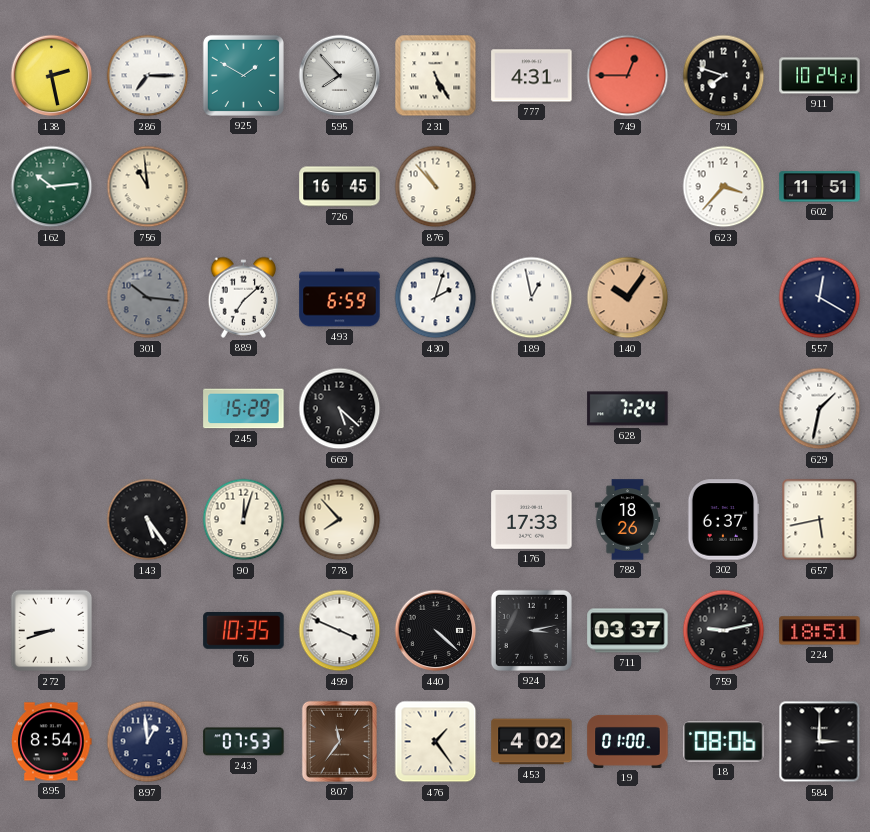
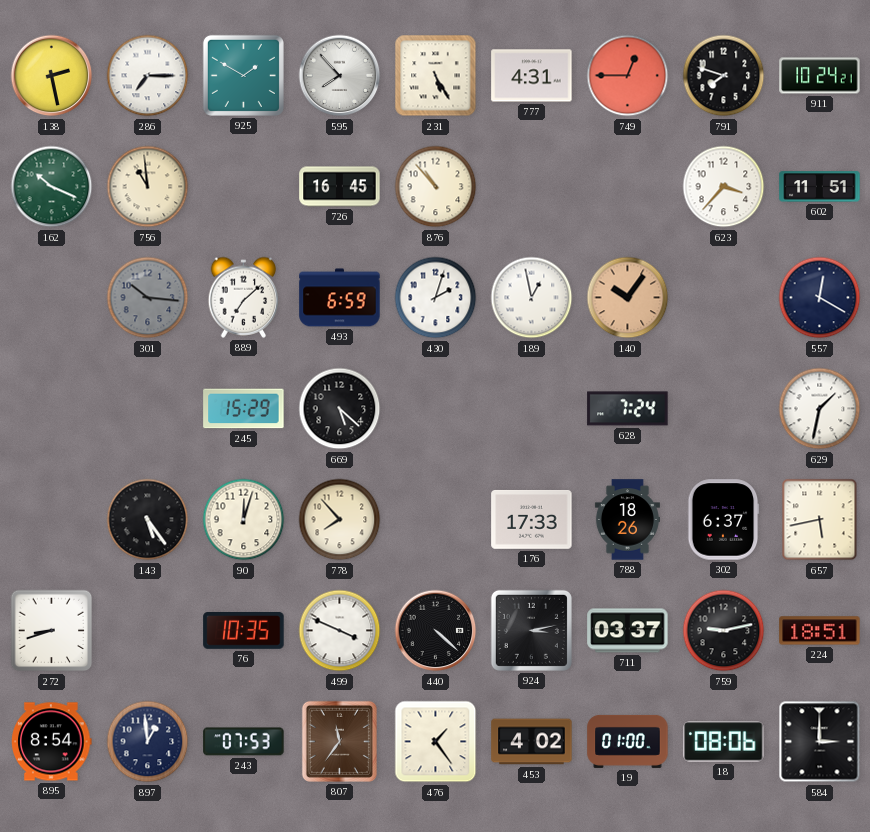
162: 10:14 -> 10:19
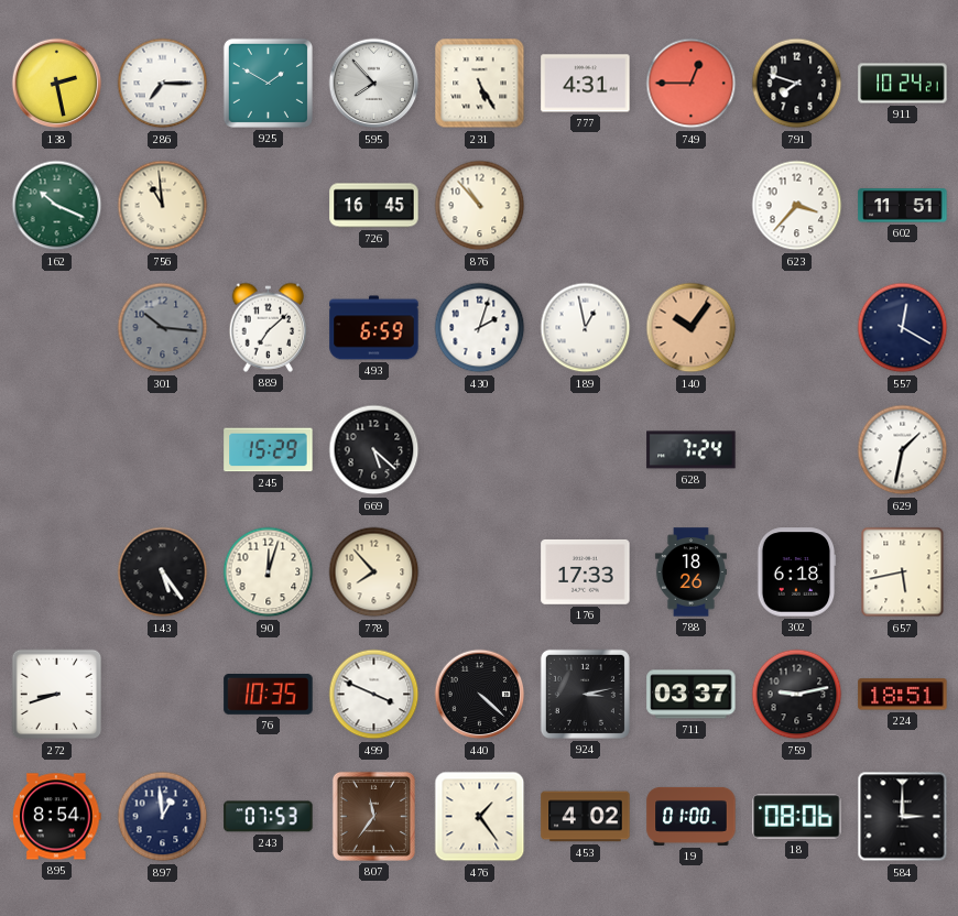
302: 6:37 -> 6:18
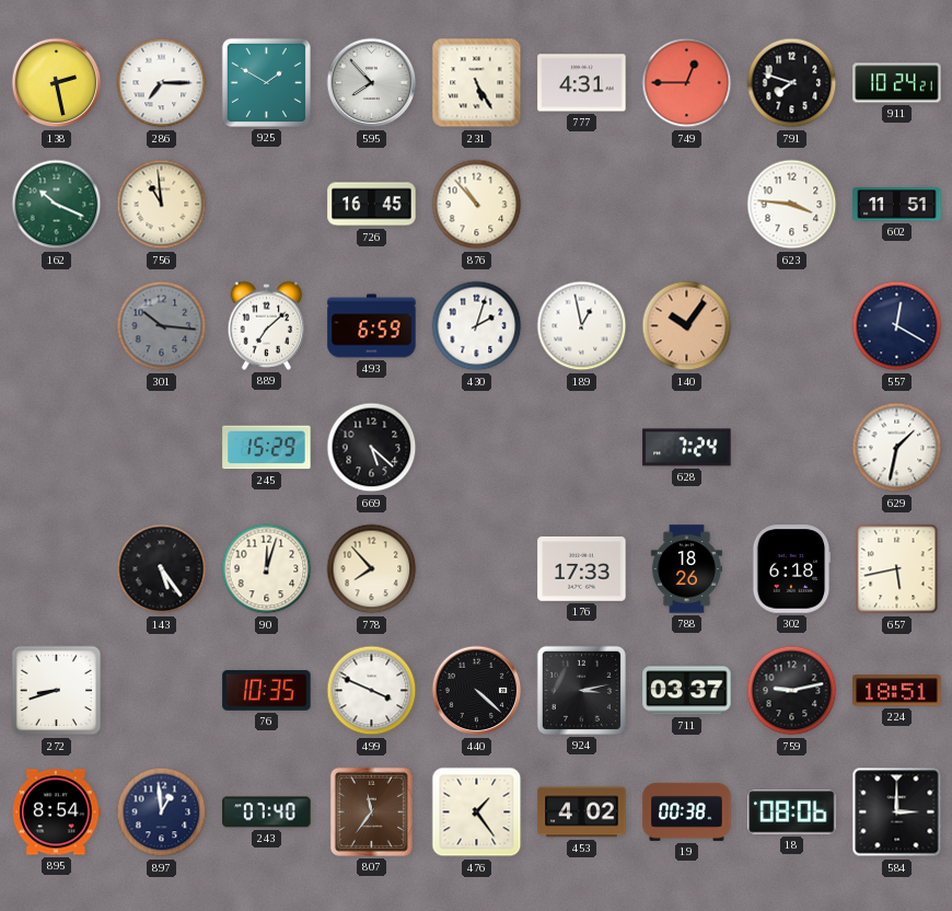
623: 3:37 -> 3:46
243: 07:53 -> 07:40
19: 01:00 -> 00:38
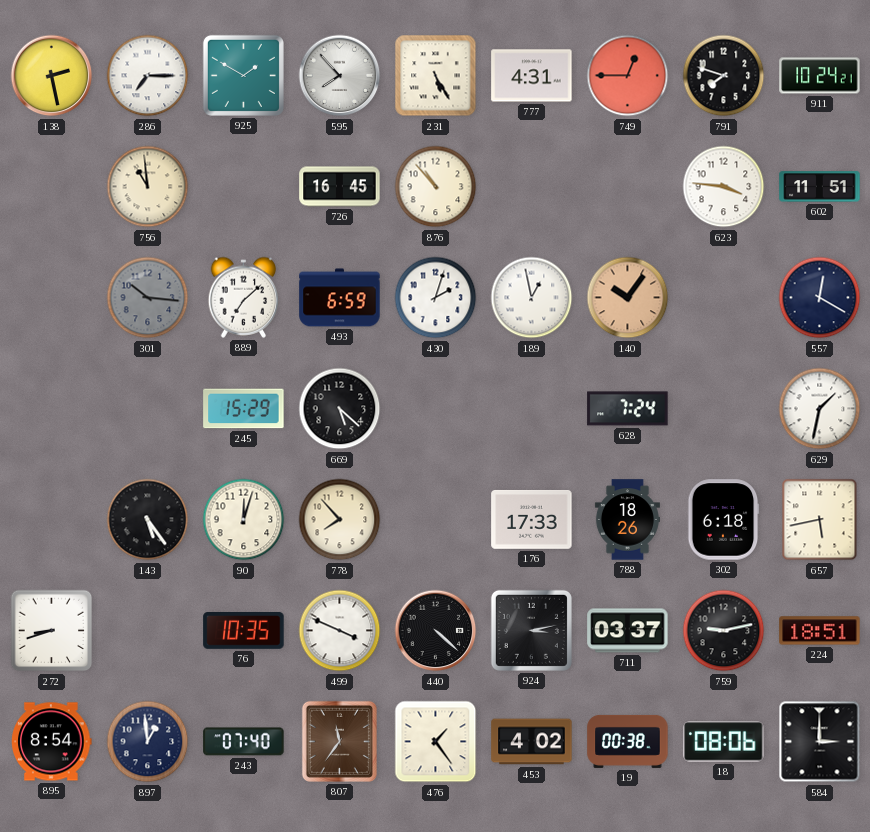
162: 10:19 -> none
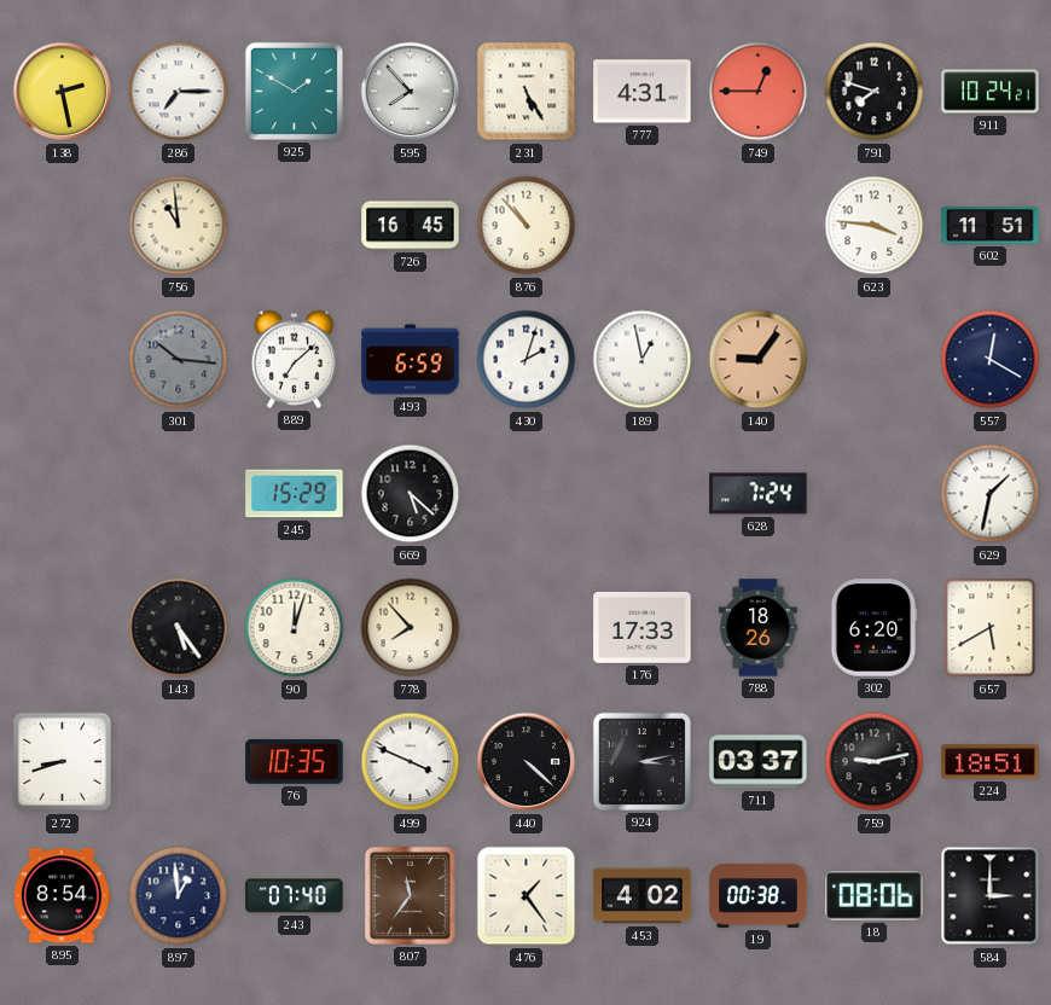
140: 10:06 -> 9:06
302: 6:18 -> 6:20
657: 5:43 -> 5:40
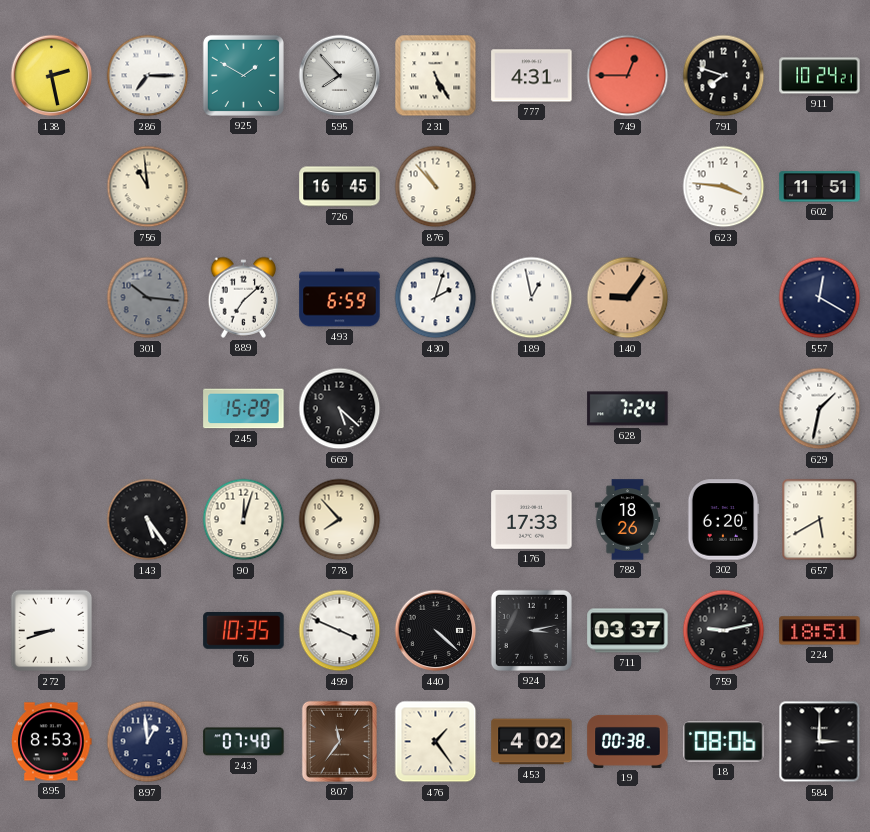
895: 8:54 -> 8:53
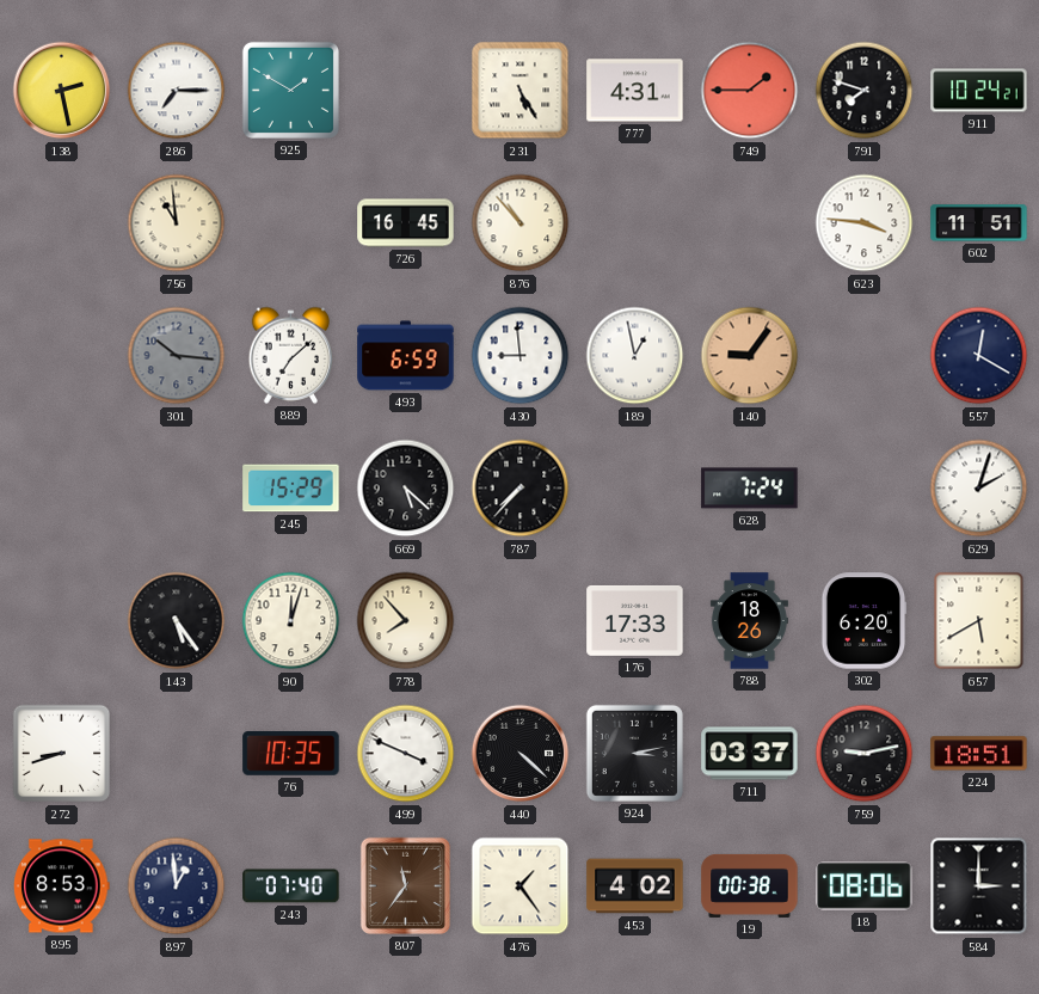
595: 7:53 -> none
749: 12:45 -> 1:45
430: 2:03 -> 8:59
787: none -> 7:37
629: 1:32 -> 2:03
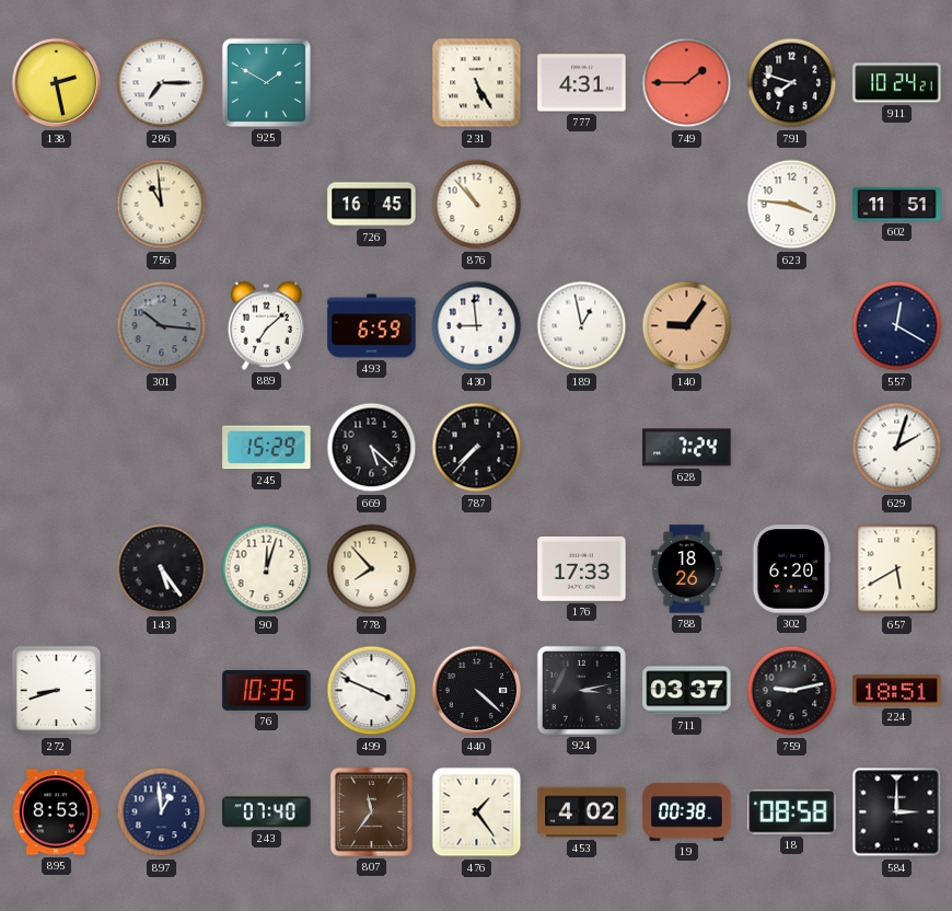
18: 08:06 -> 08:58
